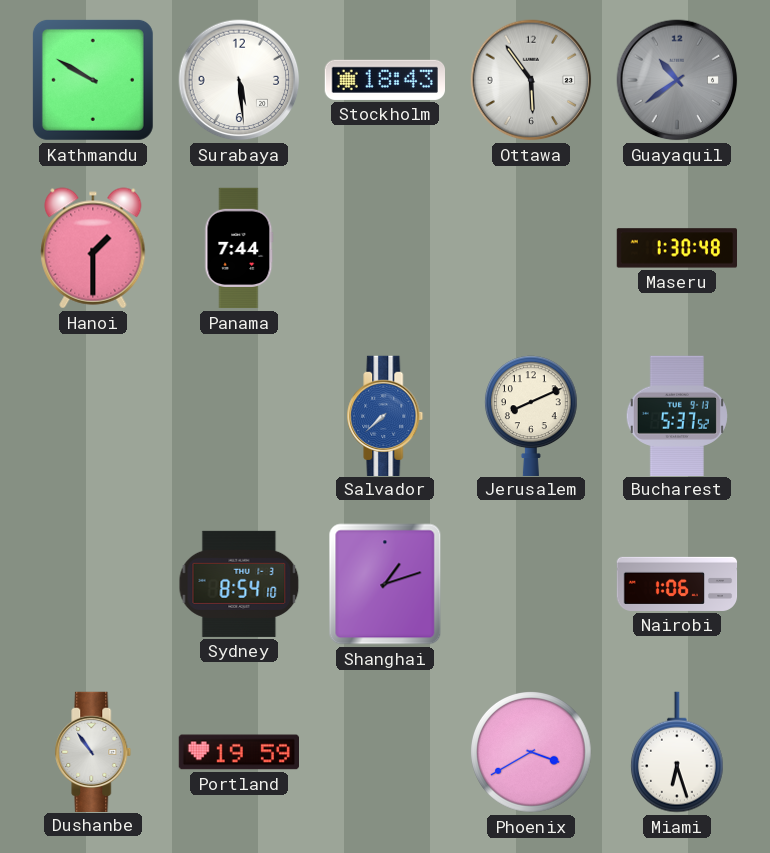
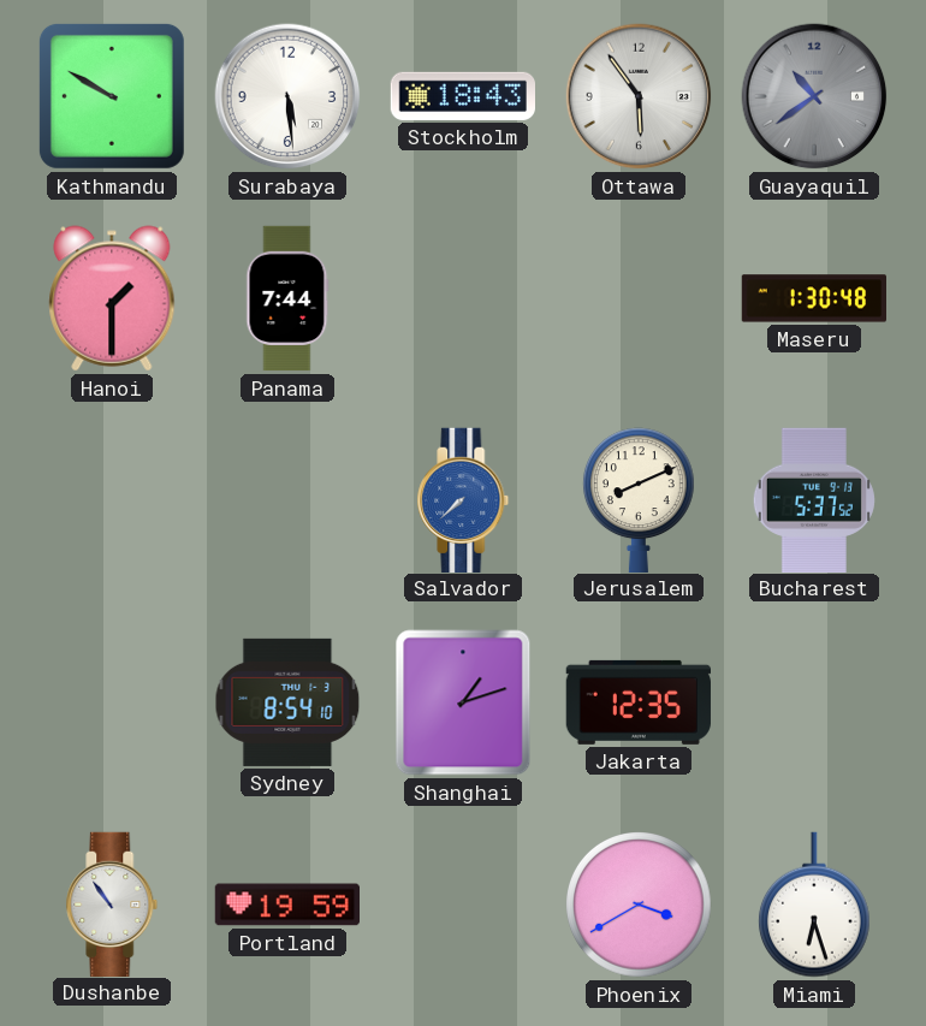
Jakarta: none -> 12:35
Nairobi: 1:06 -> none
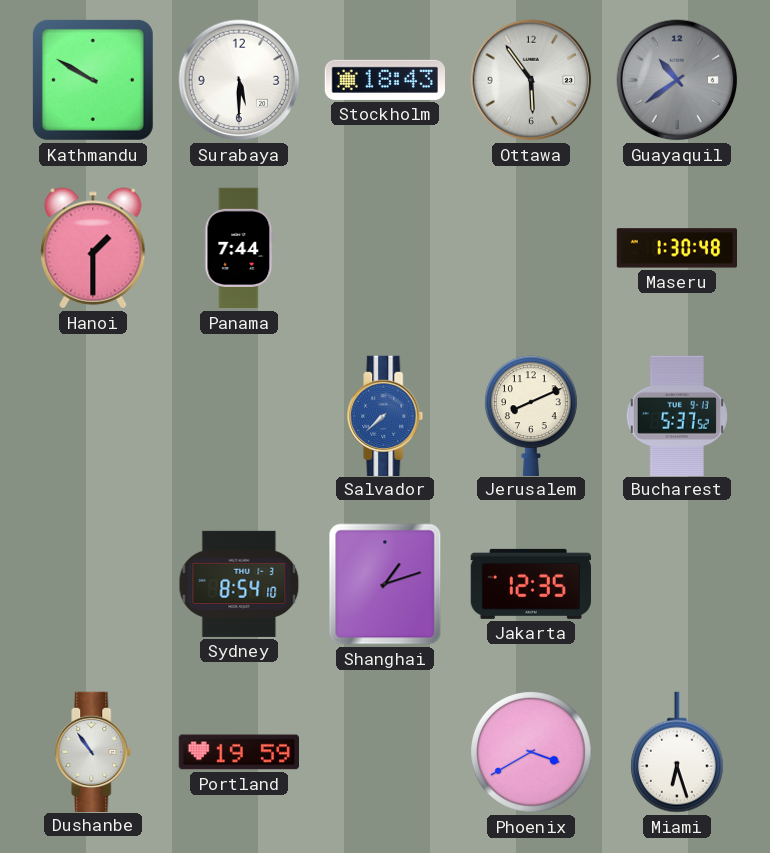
Surabaya: 5:29 -> 5:30
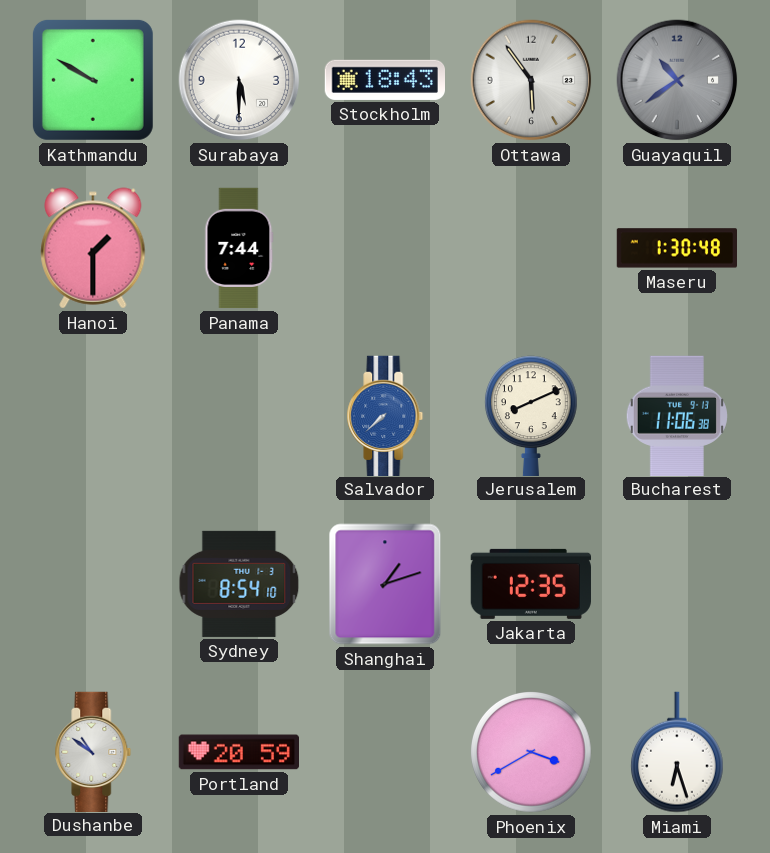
Bucharest: 5:37 -> 11:06
Dushanbe: 10:54 -> 10:51
Portland: 19:59 -> 20:59
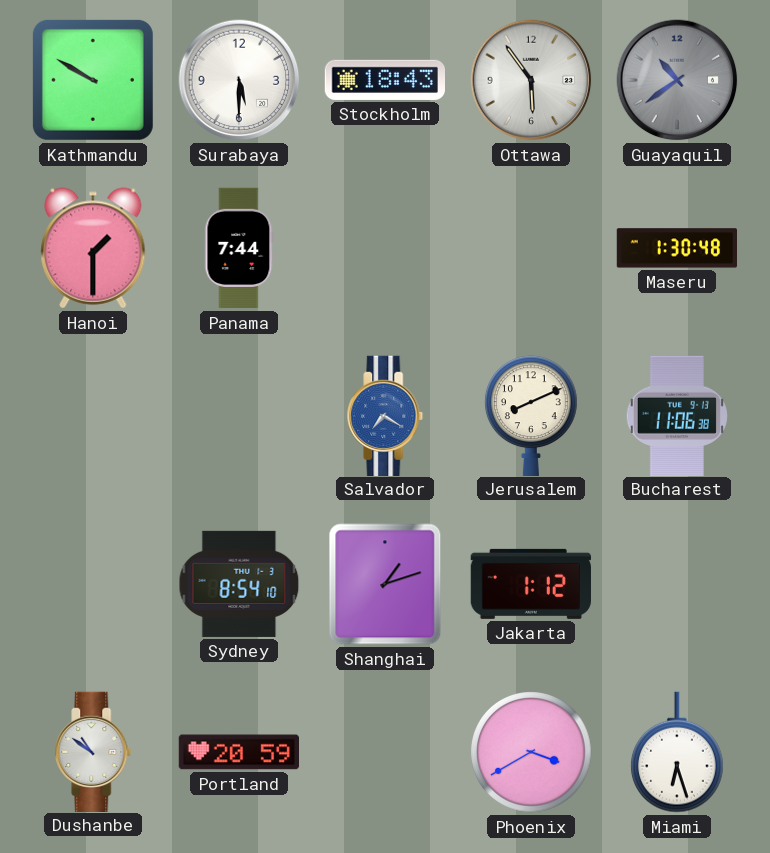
Salvador: 7:38 -> 7:20
Jakarta: 12:35 -> 1:12
